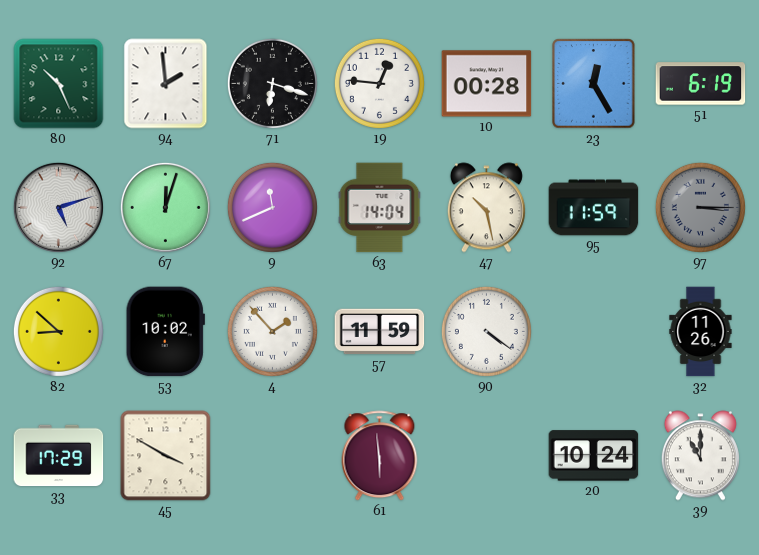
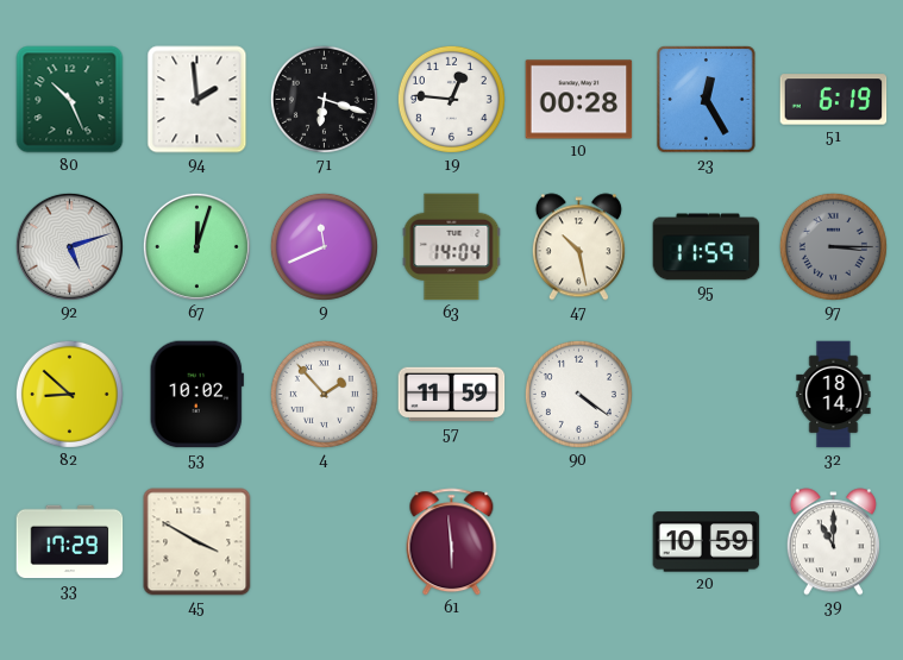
32: 11:26 -> 18:14
20: 10:24 -> 10:59
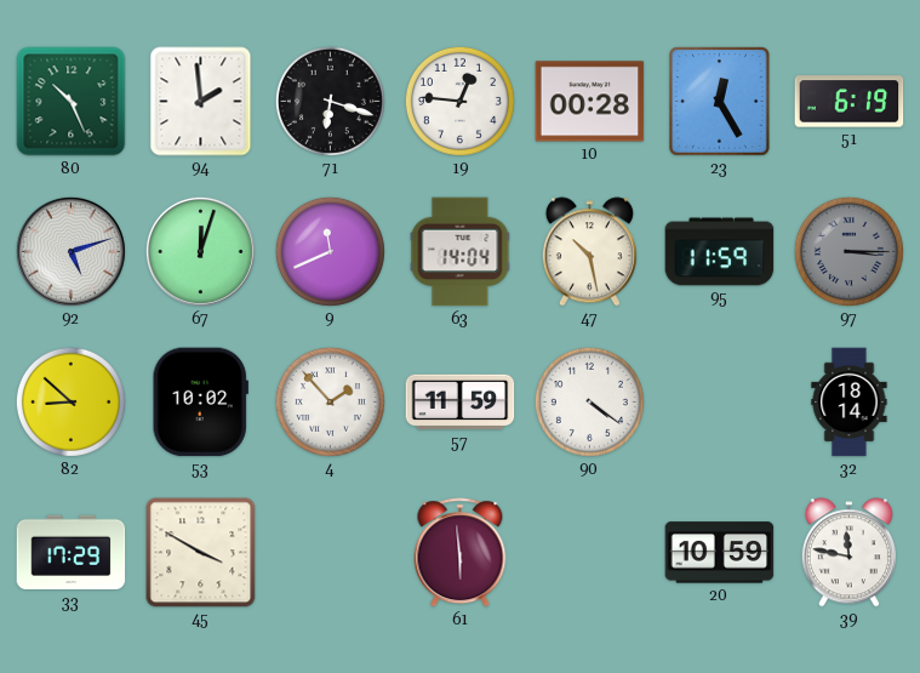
39: 11:00 -> 11:47
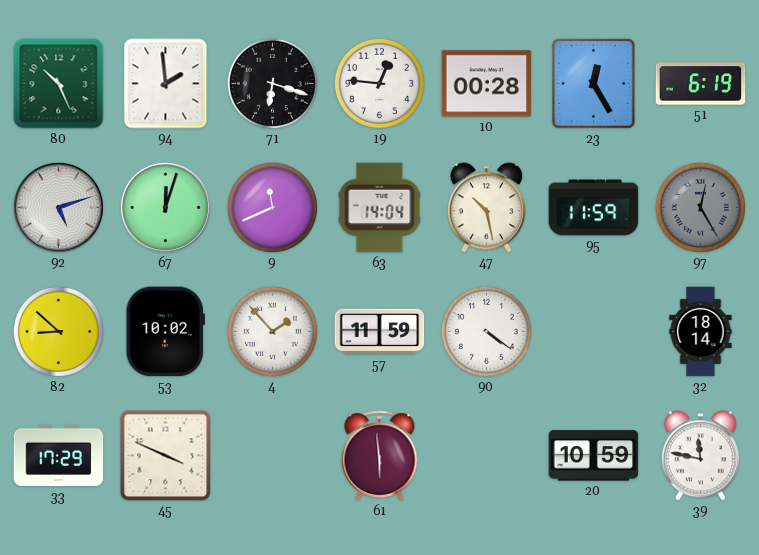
97: 3:15 -> 12:25
45: 3:50 -> 3:49
